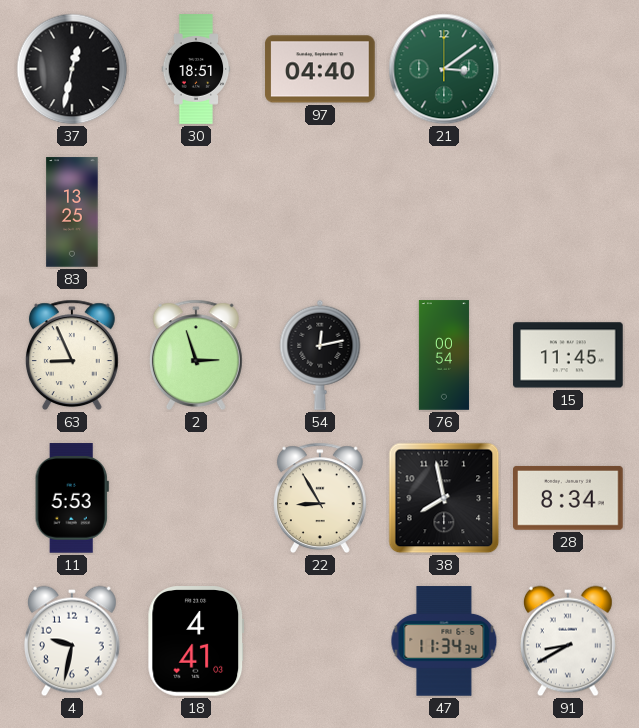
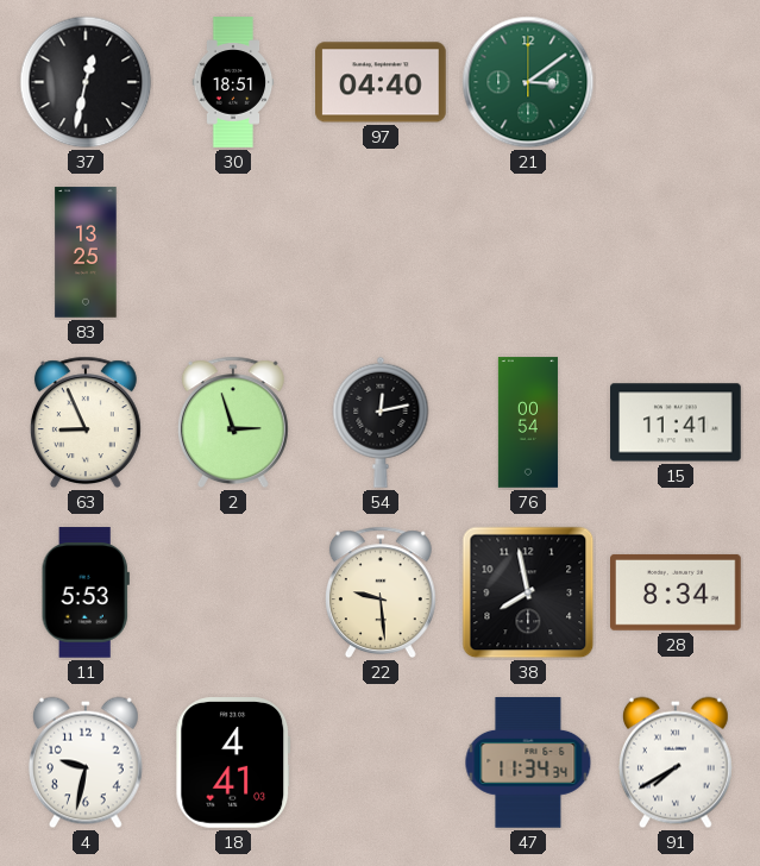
15: 11:45 -> 11:41
22: 8:55 -> 9:29
91: 8:40 -> 7:40
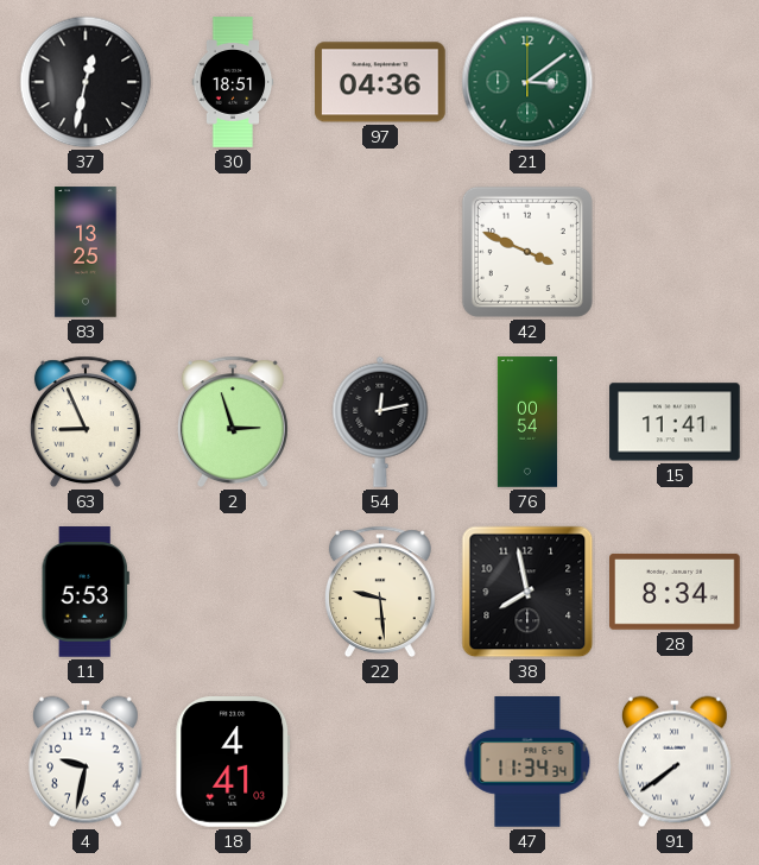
97: 04:40 -> 04:36
42: none -> 3:49
91: 7:40 -> 7:39
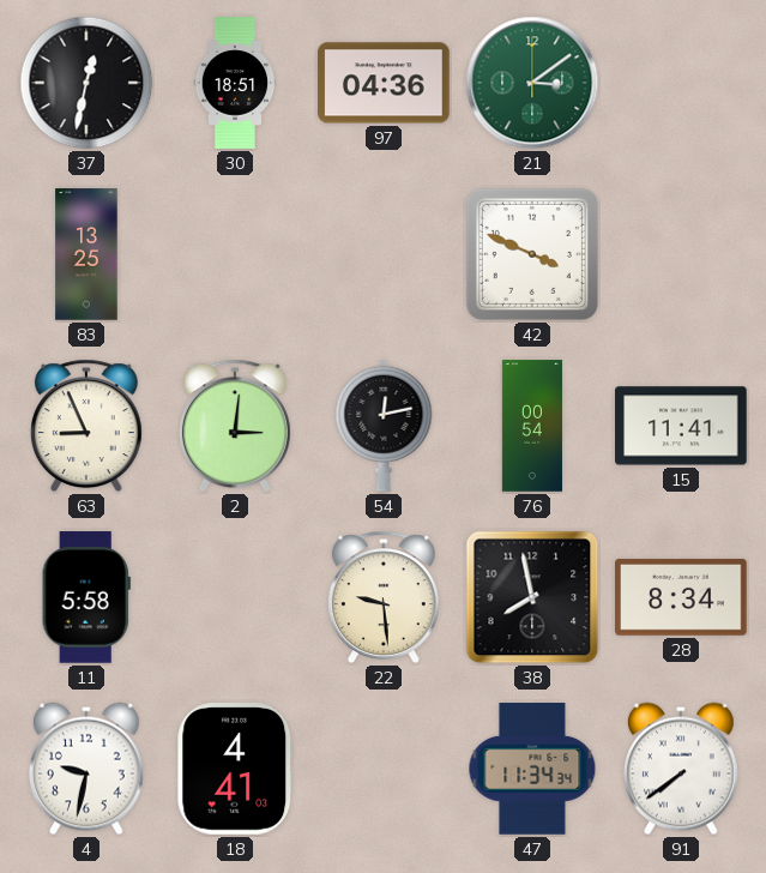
2: 2:57 -> 3:01
11: 5:53 -> 5:58
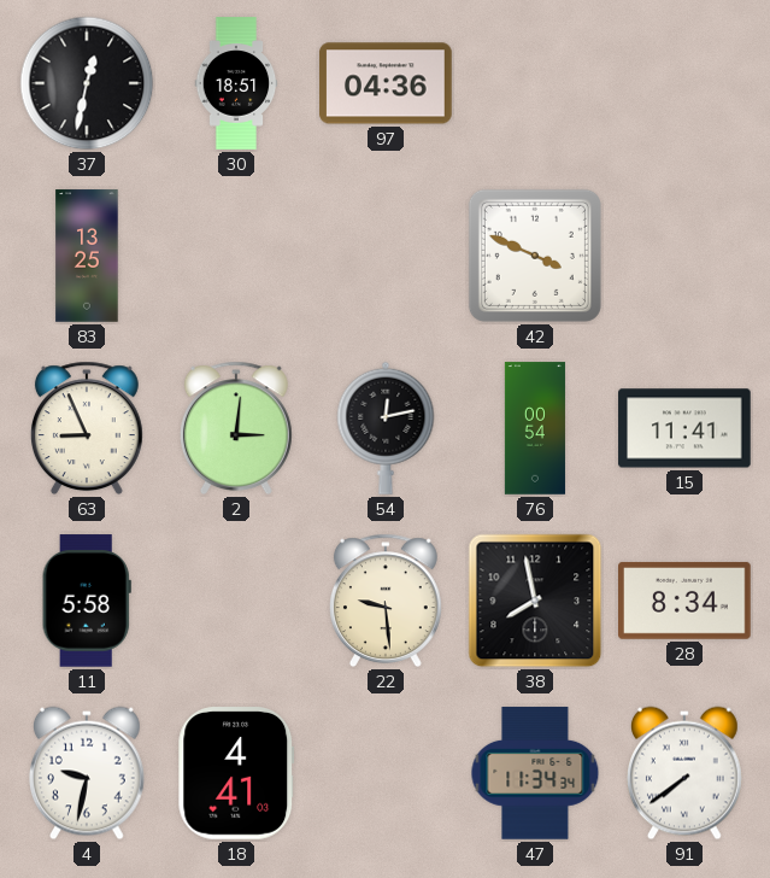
21: 3:09 -> none
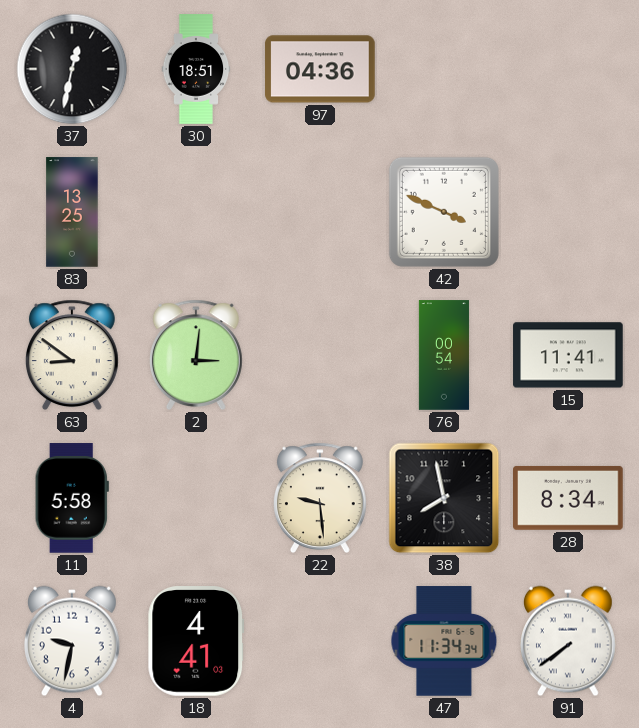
63: 8:56 -> 8:51
54: 12:13 -> none
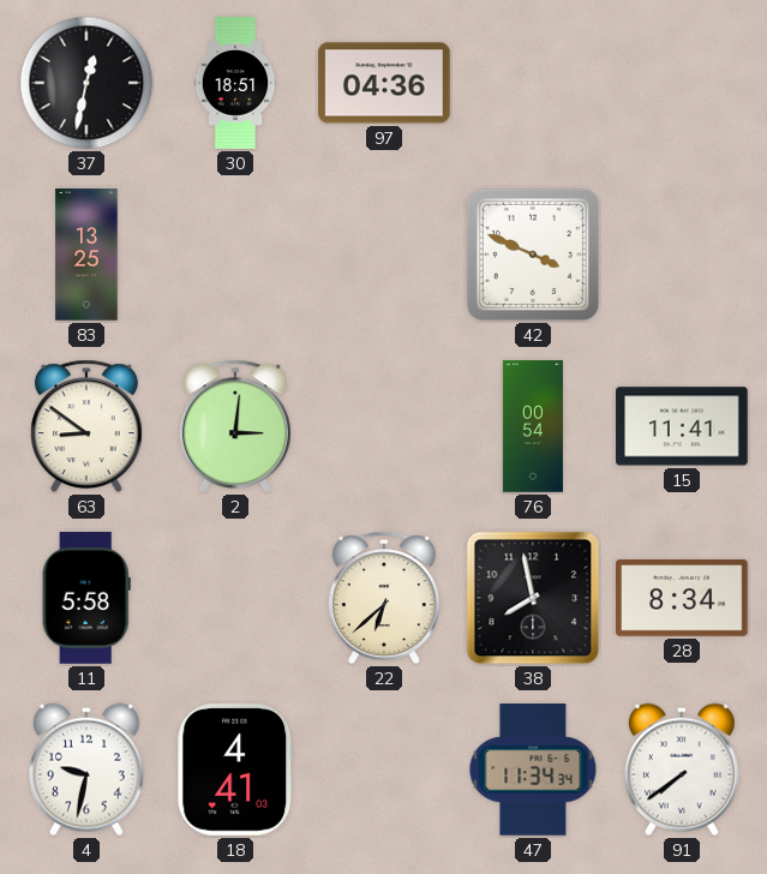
22: 9:29 -> 6:38
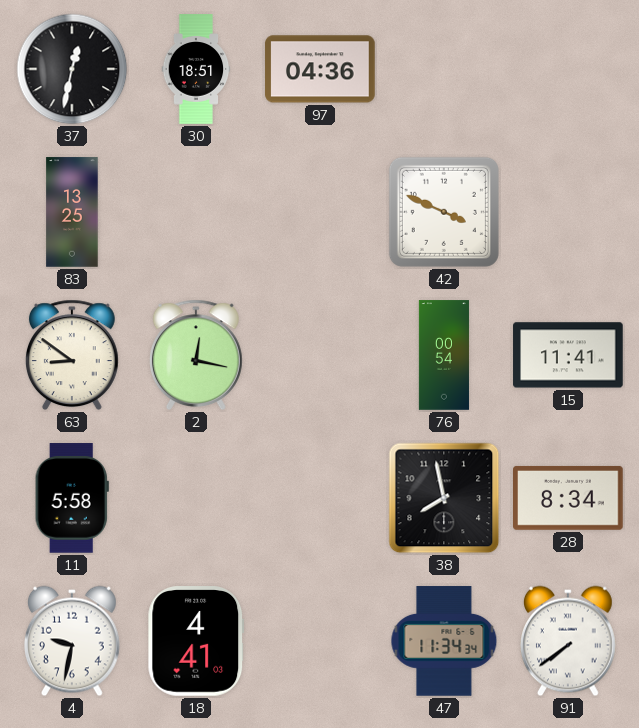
2: 3:01 -> 12:17
22: 6:38 -> none
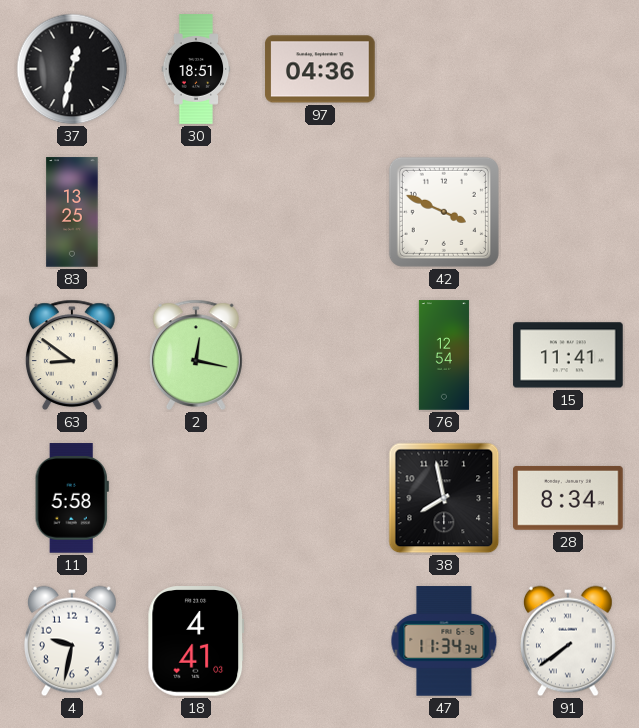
76: 00:54 -> 12:54
